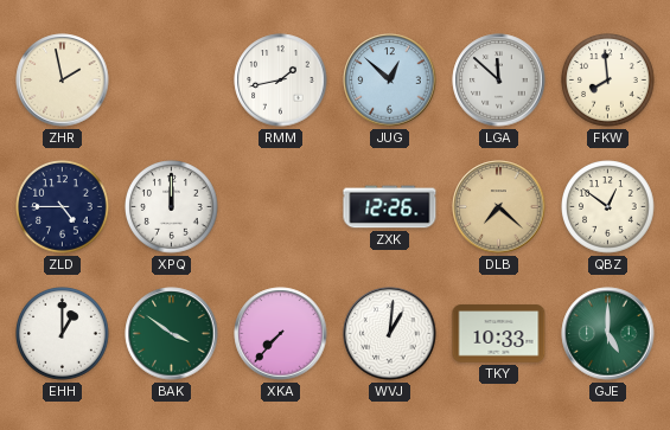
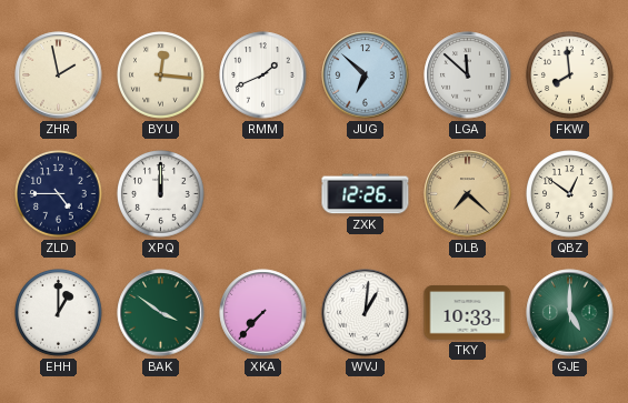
BYU: none -> 12:16
RMM: 1:43 -> 1:41
JUG: 12:52 -> 6:52
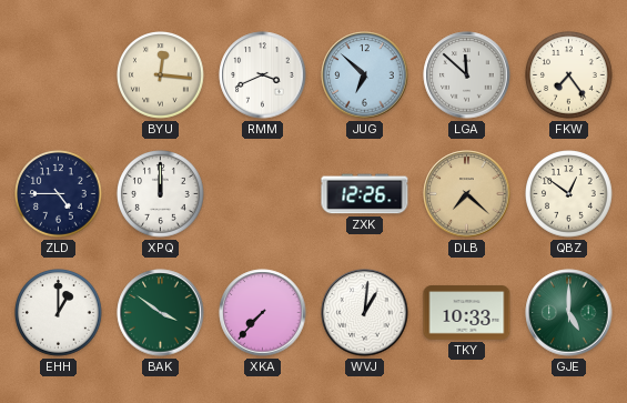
ZHR: 1:58 -> none
RMM: 1:41 -> 3:41
FKW: 7:59 -> 7:24
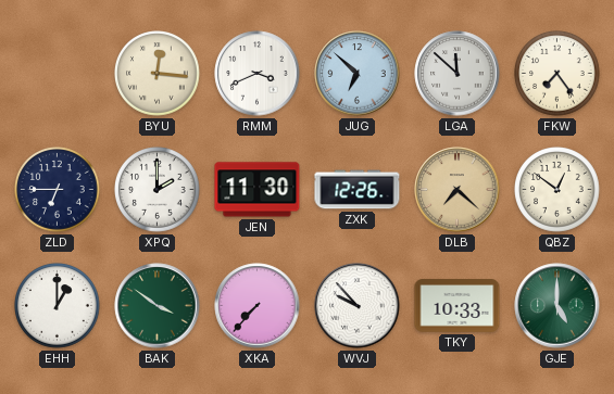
ZLD: 4:45 -> 6:45
XPQ: 12:00 -> 2:00
JEN: none -> 11:30
WVJ: 1:01 -> 9:53
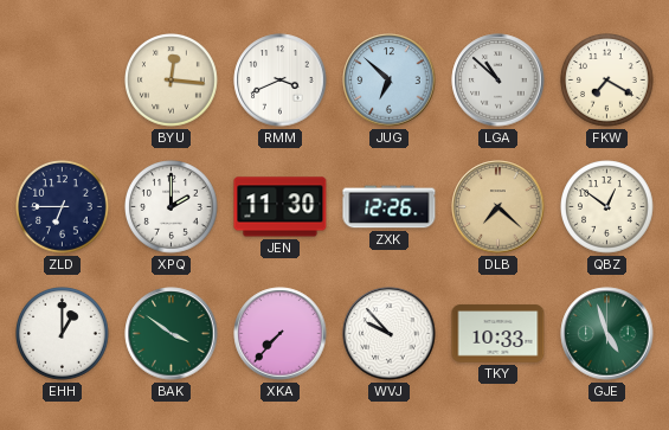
LGA: 11:52 -> 10:52
FKW: 7:24 -> 7:20
GJE: 5:00 -> 4:57
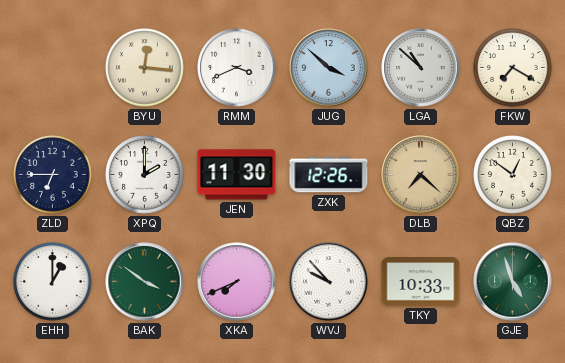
JUG: 6:52 -> 3:52
XKA: 7:37 -> 7:41
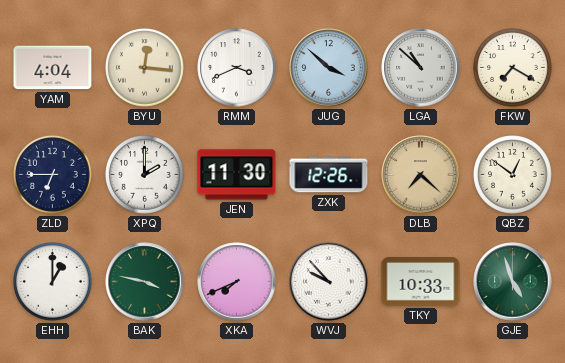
YAM: none -> 4:04
BAK: 3:51 -> 3:47
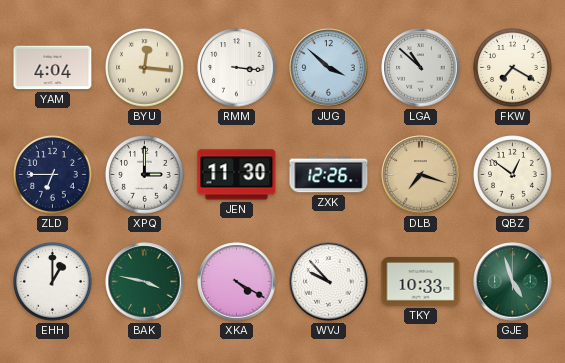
RMM: 3:41 -> 3:16
XPQ: 2:00 -> 3:00
DLB: 7:22 -> 7:18
XKA: 7:41 -> 4:20
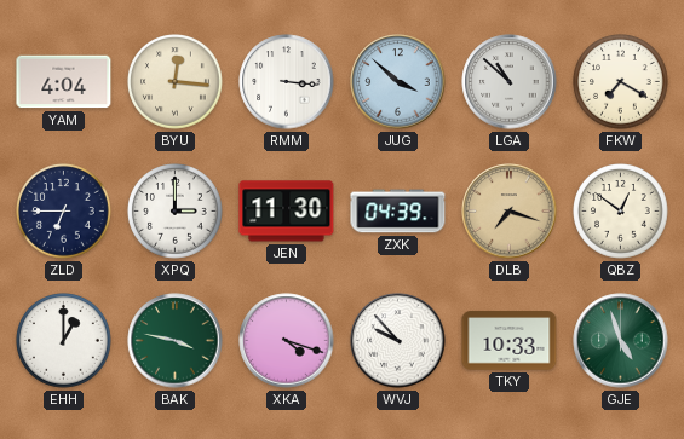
ZXK: 12:26 -> 04:39
XKA: 4:20 -> 4:18
